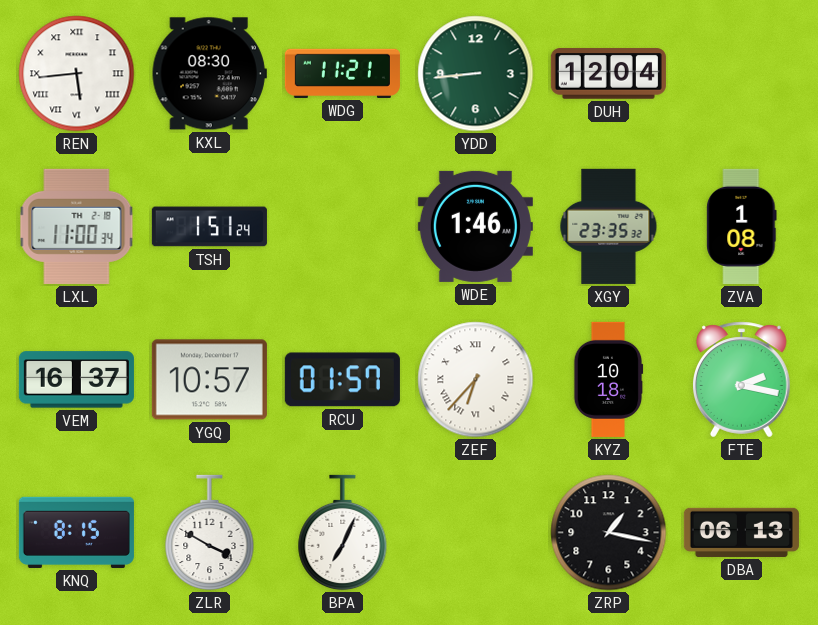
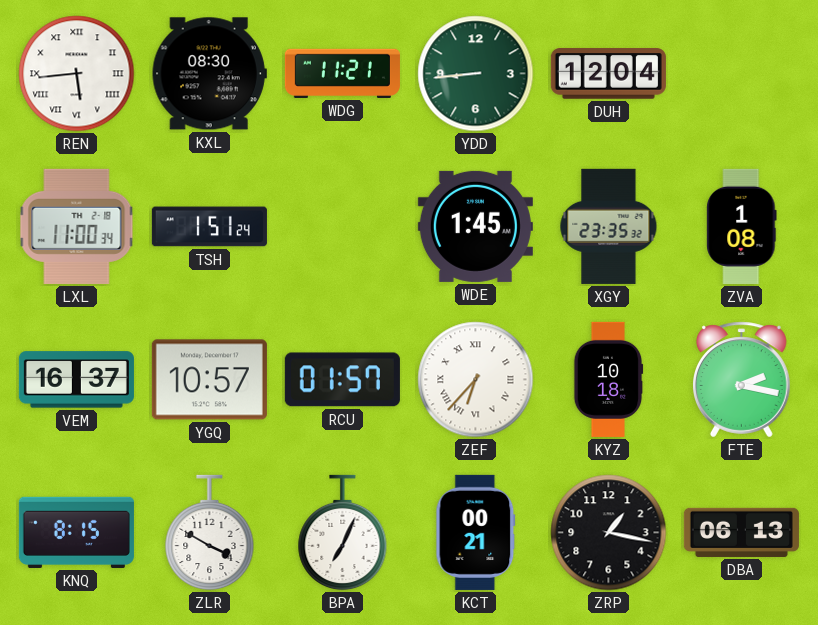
WDE: 1:46 -> 1:45
KCT: none -> 00:21
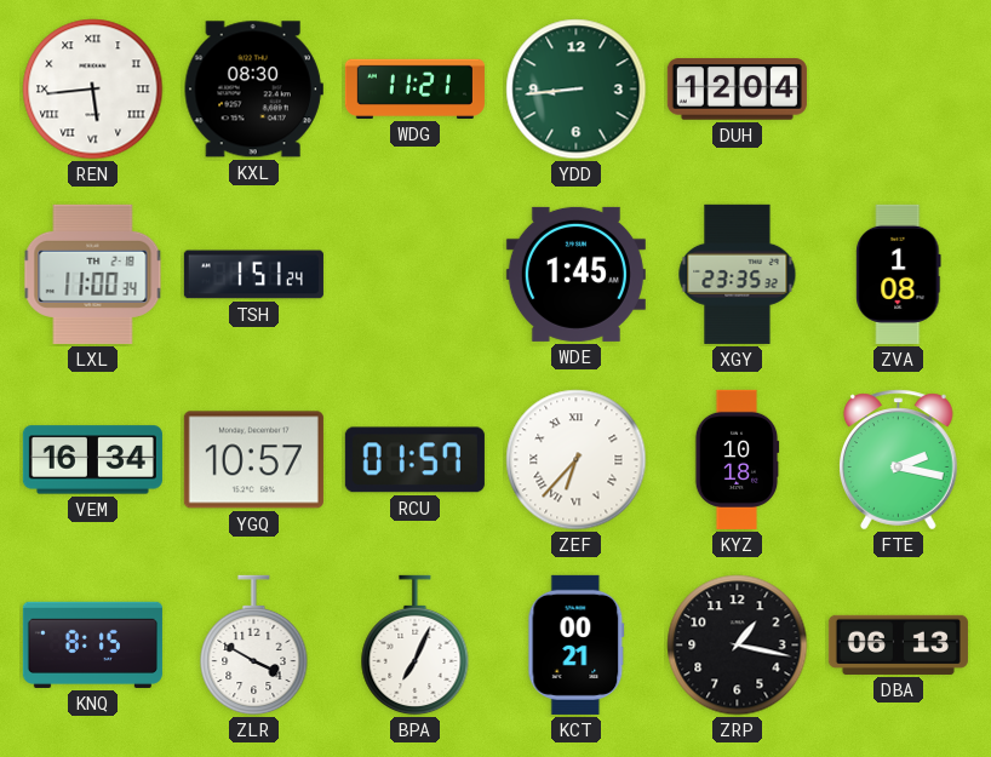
VEM: 16:37 -> 16:34
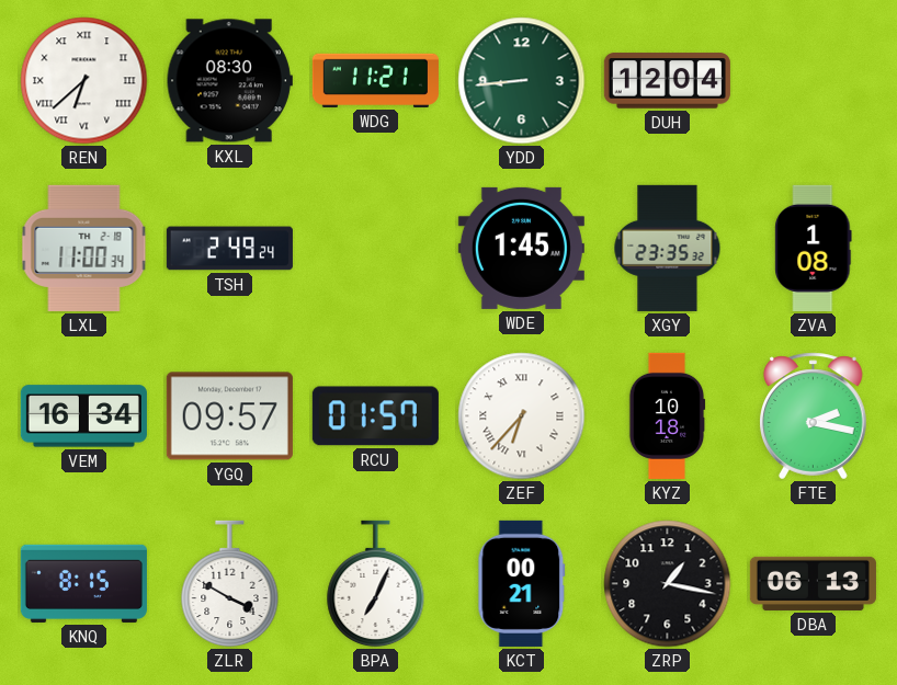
REN: 5:44 -> 6:38
TSH: 1:51 -> 2:49
YGQ: 10:57 -> 09:57
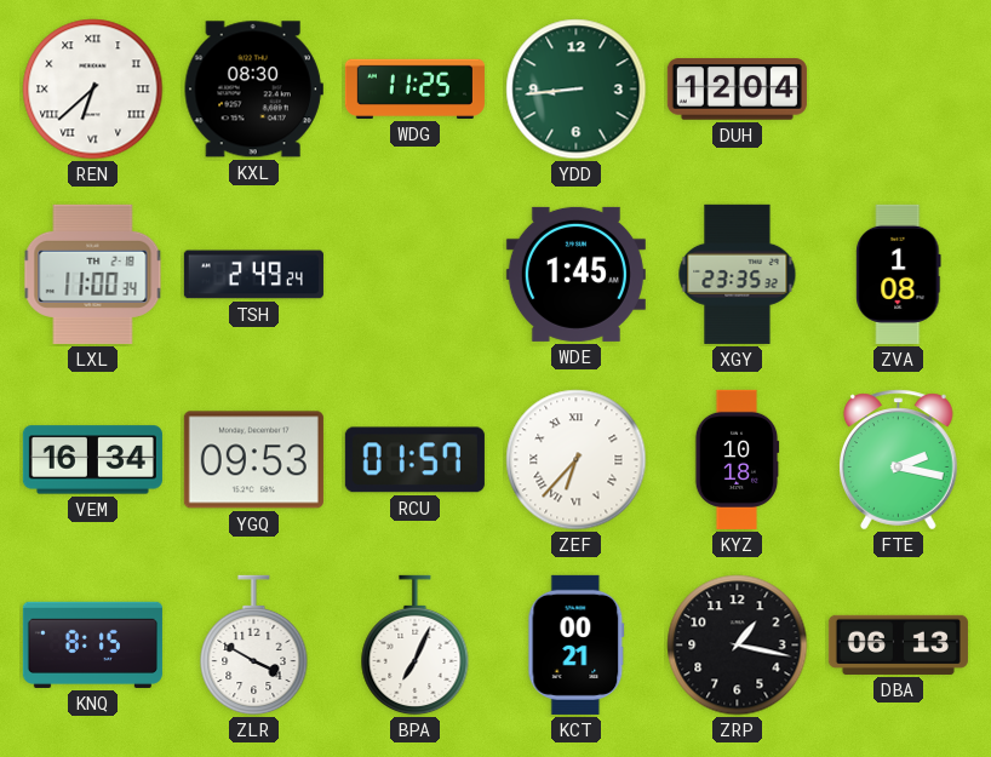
WDG: 11:21 -> 11:25
YGQ: 09:57 -> 09:53
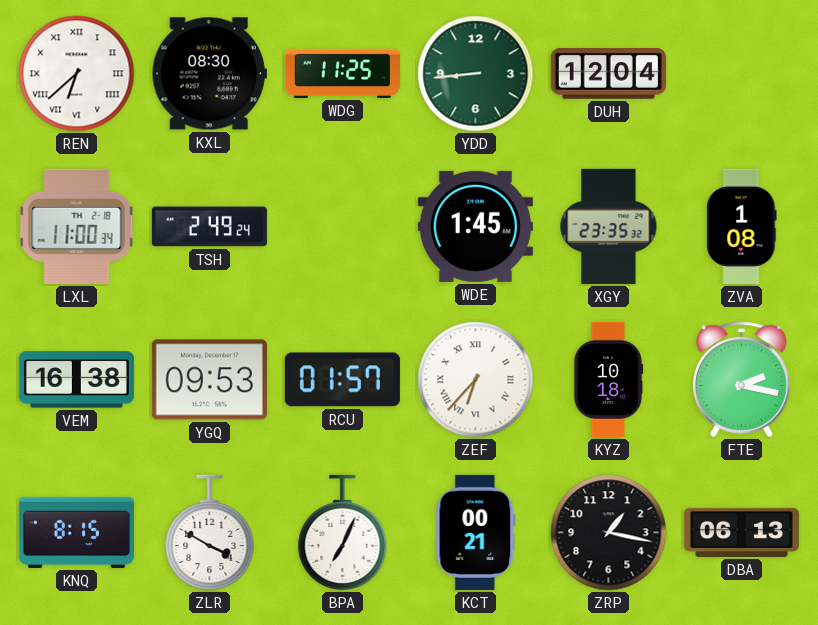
VEM: 16:34 -> 16:38
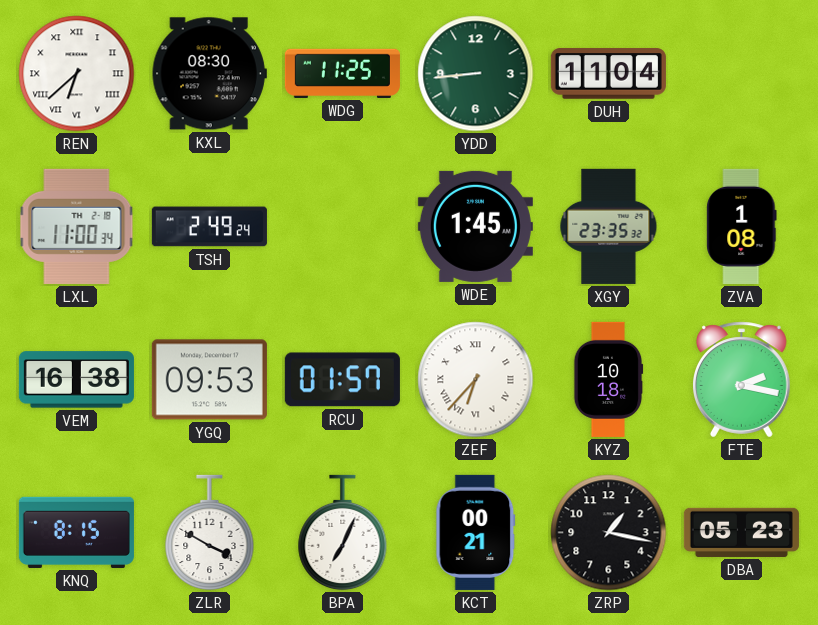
DUH: 12:04 -> 11:04
DBA: 06:13 -> 05:23
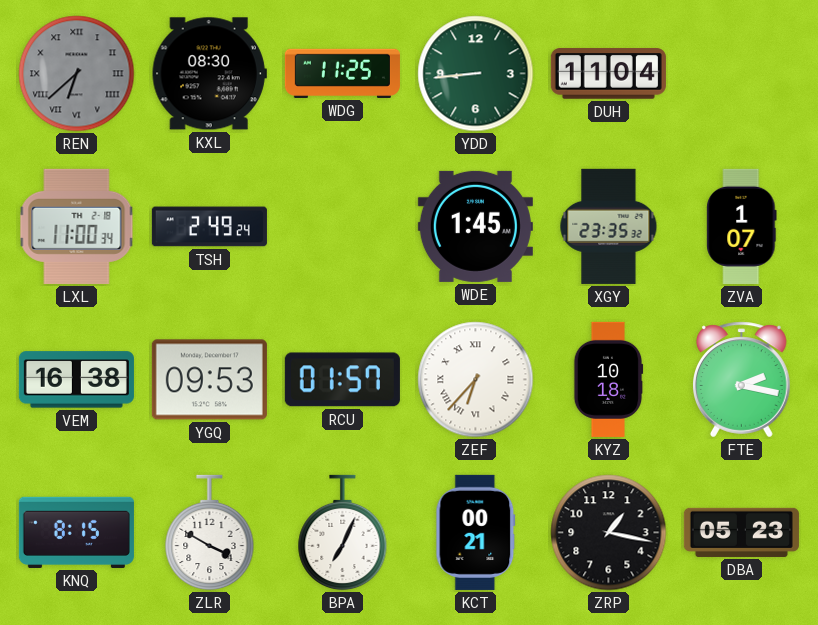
REN dial: white -> grey
ZVA: 1:08 -> 1:07
